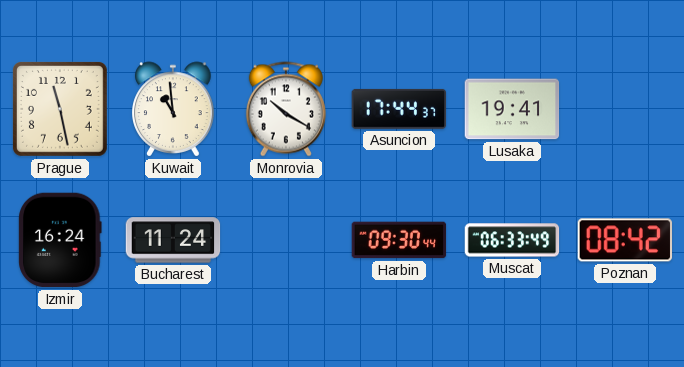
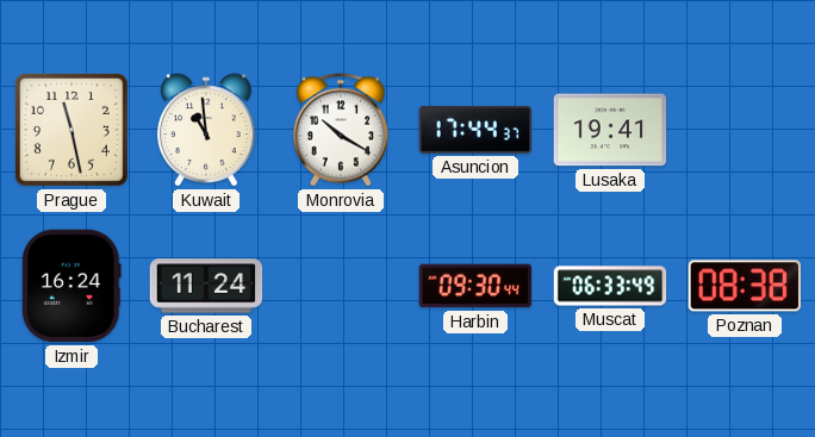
Poznan: 08:42 -> 08:38
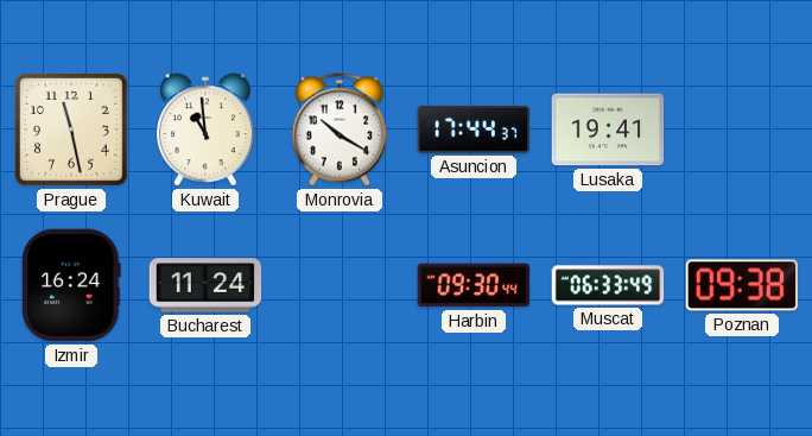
Poznan: 08:38 -> 09:38
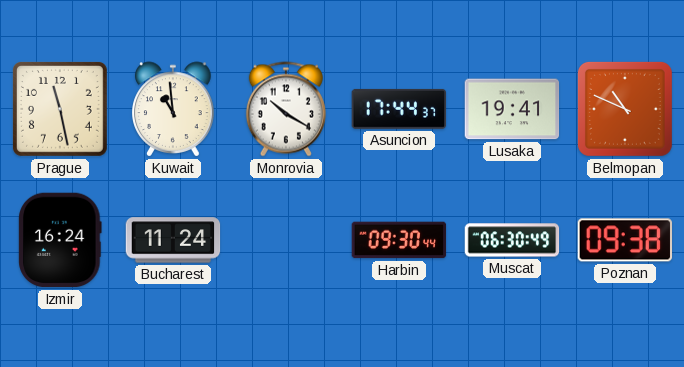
Belmopan: none -> 10:49
Muscat: 06:33 -> 06:30
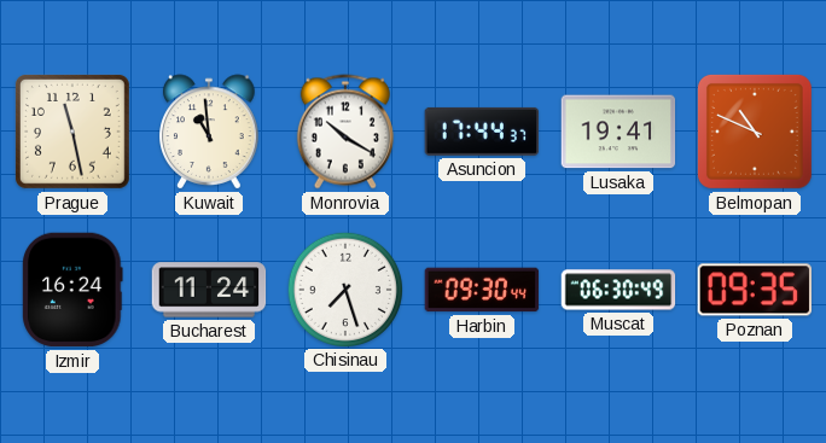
Chisinau: none -> 7:27
Poznan: 09:38 -> 09:35
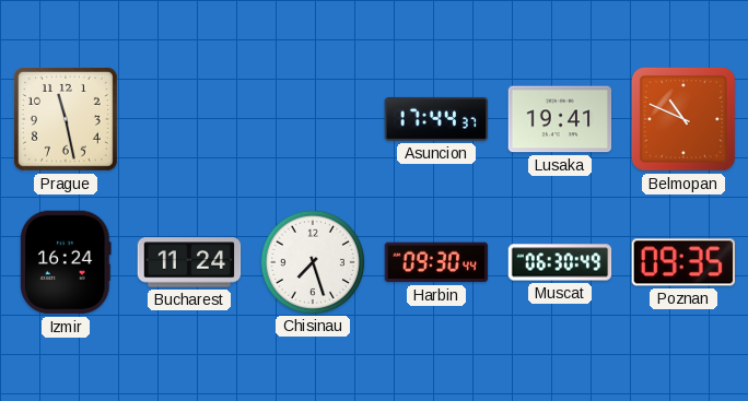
Kuwait: 10:59 -> none
Monrovia: 10:20 -> none
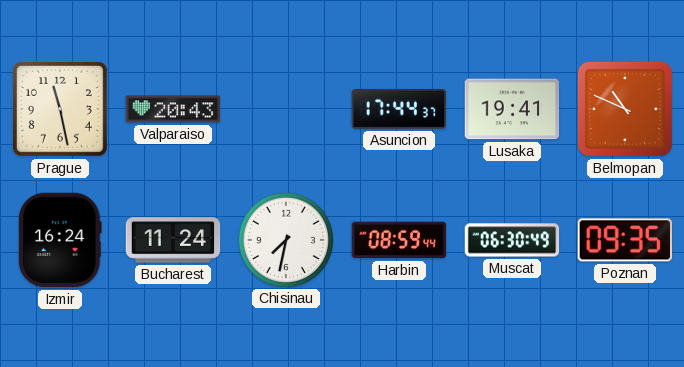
Valparaiso: none -> 20:43
Chisinau: 7:27 -> 7:32
Harbin: 09:30 -> 08:59
